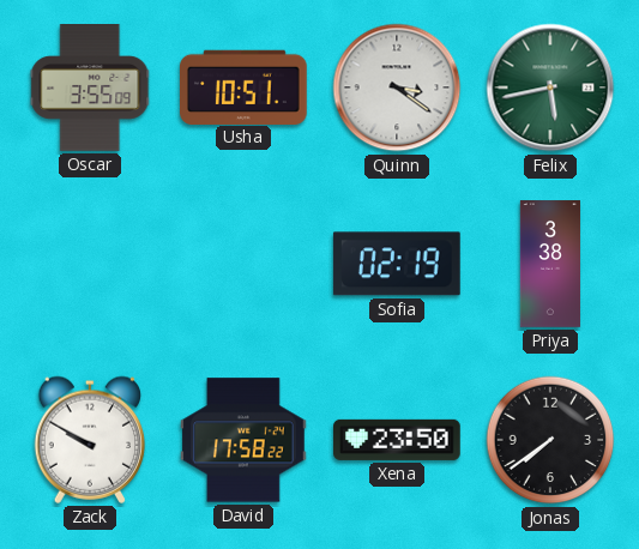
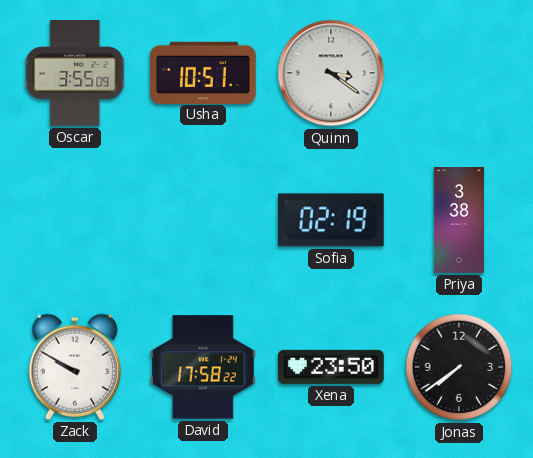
Felix: 5:43 -> none
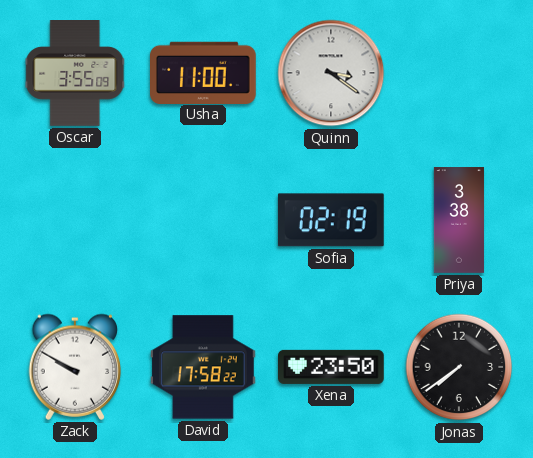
Usha: 10:51 -> 11:00
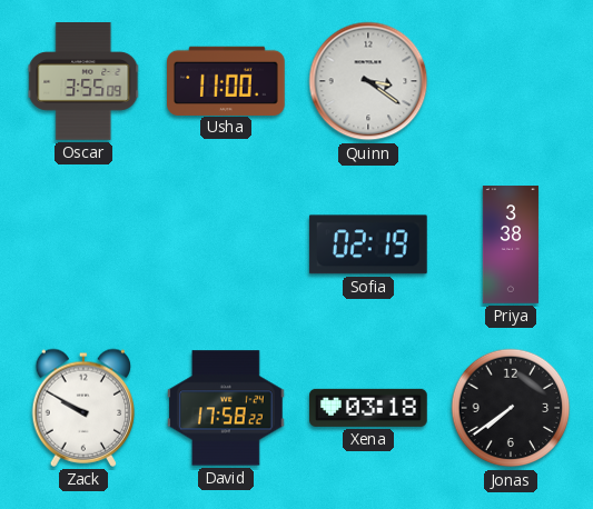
Xena: 23:50 -> 03:18
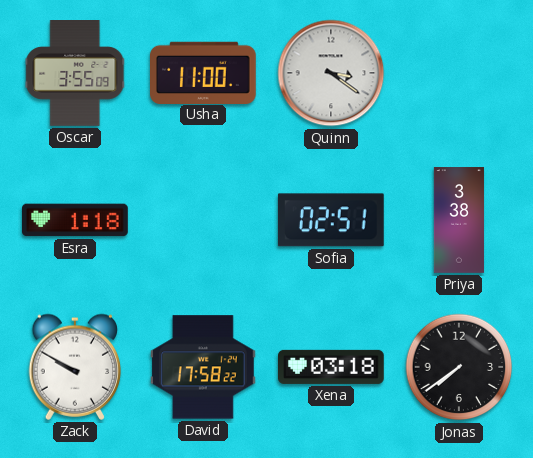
Esra: none -> 1:18
Sofia: 02:19 -> 02:51
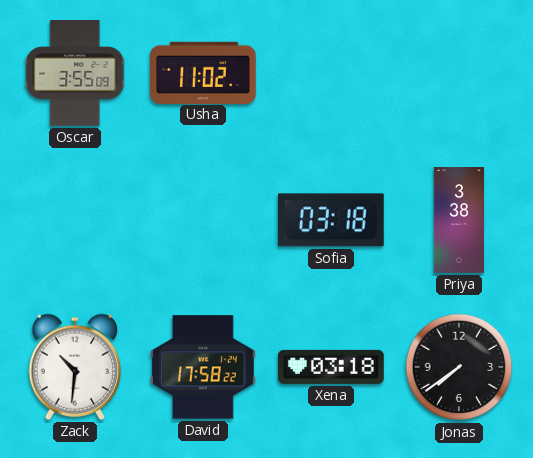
Usha: 11:00 -> 11:02
Quinn: 3:21 -> none
Esra: 1:18 -> none
Sofia: 02:51 -> 03:18
Zack: 9:50 -> 10:31
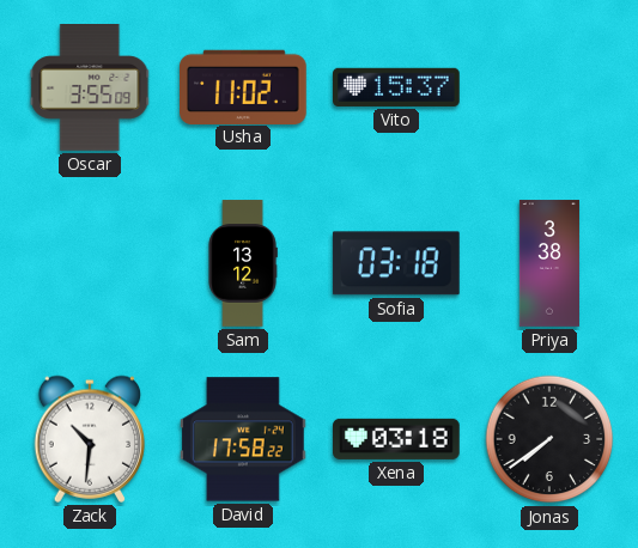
Vito: none -> 15:37
Sam: none -> 13:12
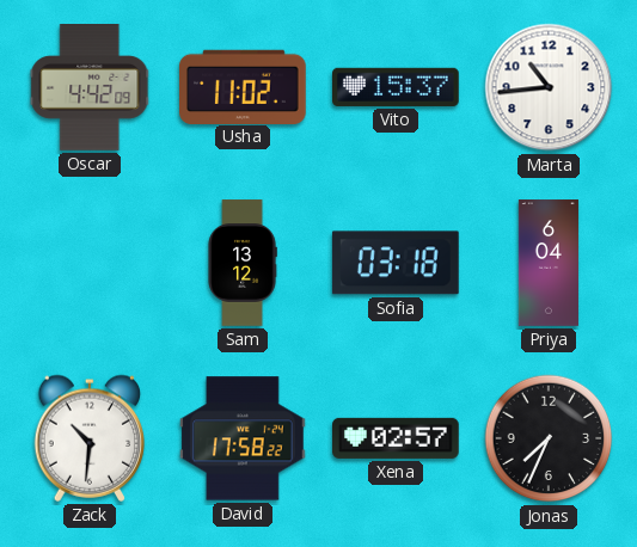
Oscar: 3:55 -> 4:42
Marta: none -> 10:44
Priya: 3:38 -> 6:04
Xena: 03:18 -> 02:57
Jonas: 7:39 -> 7:34
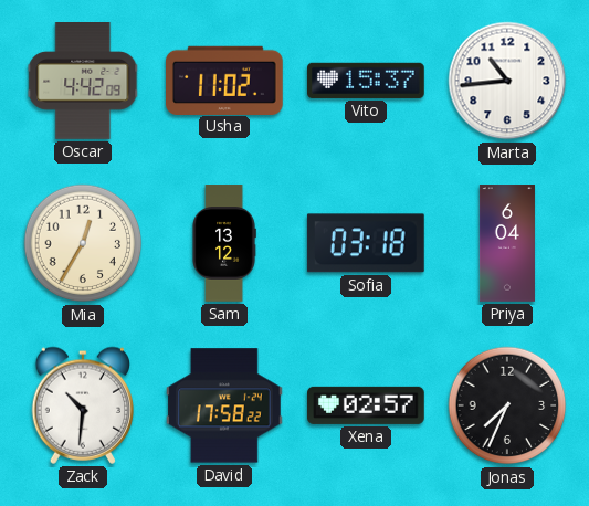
Mia: none -> 12:35
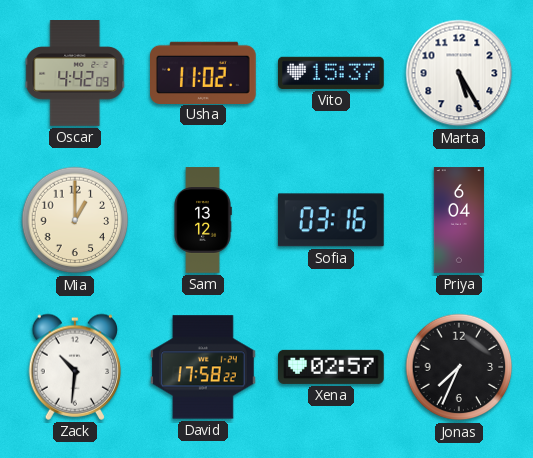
Marta: 10:44 -> 5:25
Mia: 12:35 -> 1:00
Sofia: 03:18 -> 03:16
